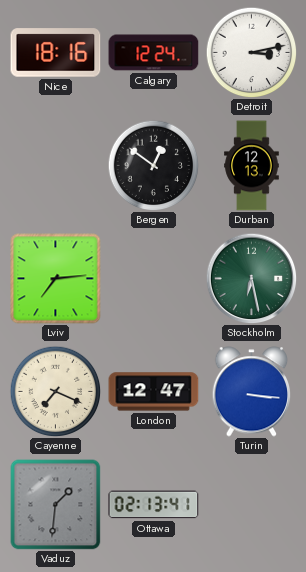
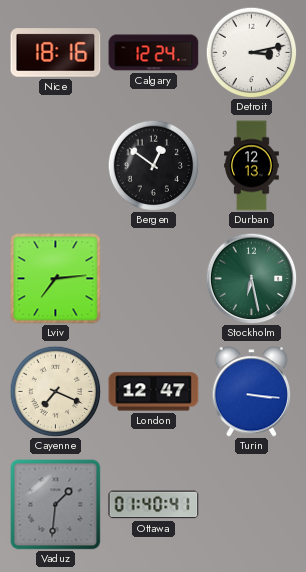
Ottawa: 02:13 -> 01:40
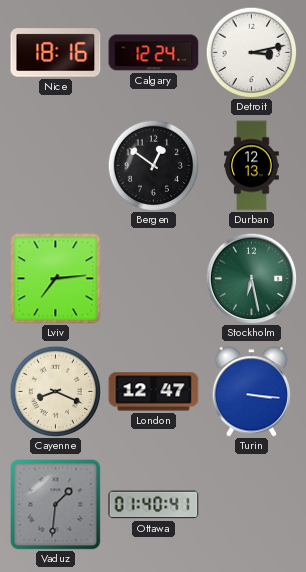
Cayenne: 7:19 -> 8:19
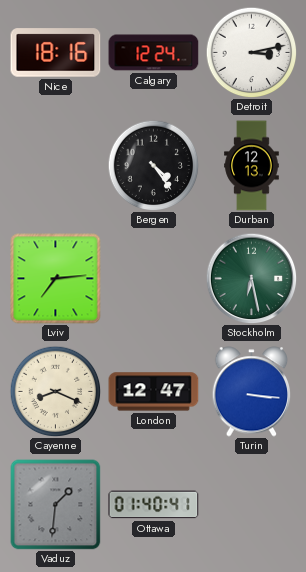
Bergen: 12:51 -> 4:24
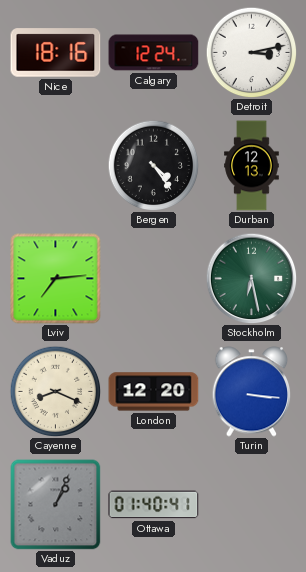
London: 12:47 -> 12:20
Vaduz: 1:31 -> 1:04
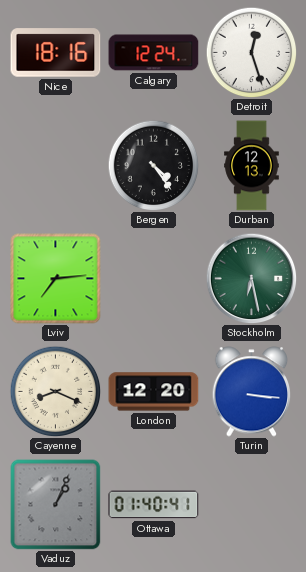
Detroit: 3:13 -> 12:27
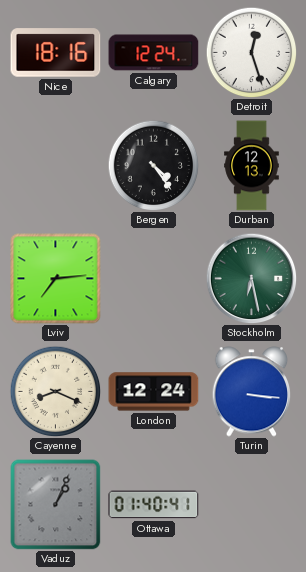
London: 12:20 -> 12:24
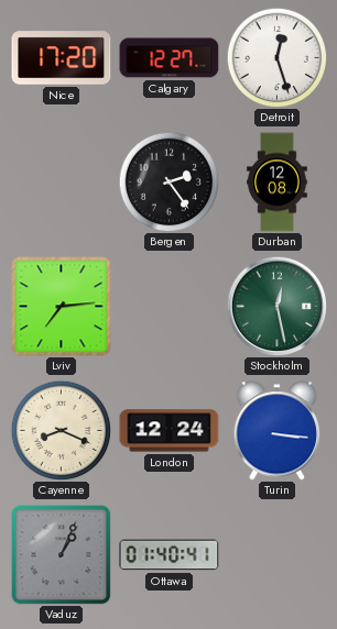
Nice: 18:16 -> 17:20
Calgary: 12:24 -> 12:27
Bergen: 4:24 -> 2:24
Durban: 12:13 -> 12:08
Stockholm: 6:28 -> 12:28
